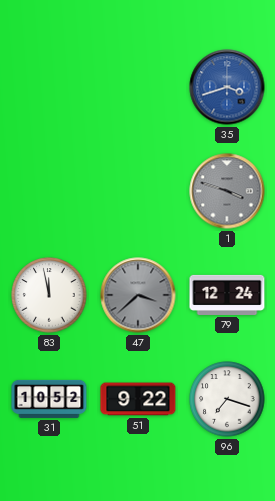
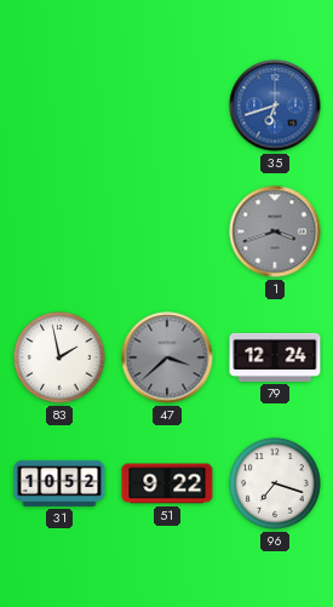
35: 3:42 -> 6:42
1: 3:48 -> 3:42
83: 11:58 -> 1:58
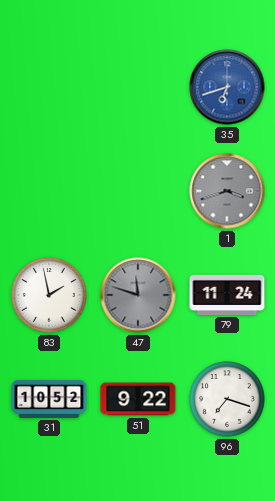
47: 3:38 -> 11:48
79: 12:24 -> 11:24
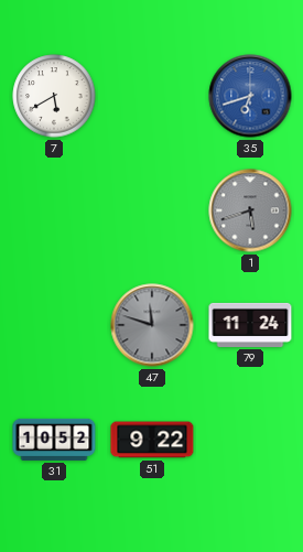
7: none -> 5:40
1: 3:42 -> 5:42
83: 1:58 -> none
96: 7:18 -> none
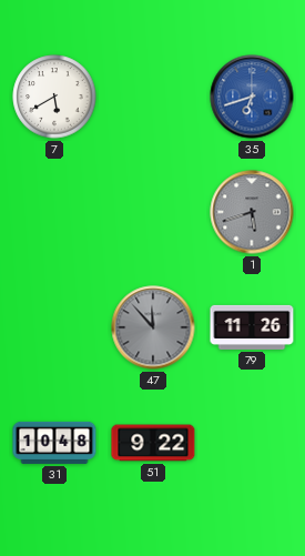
47: 11:48 -> 11:53
79: 11:24 -> 11:26
31: 10:52 -> 10:48
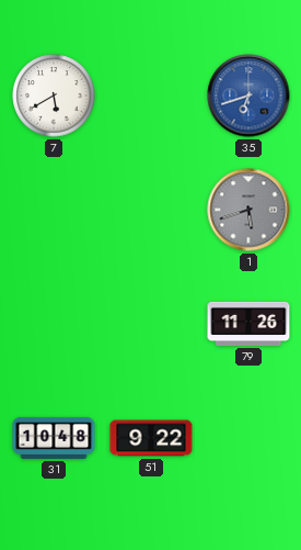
47: 11:53 -> none
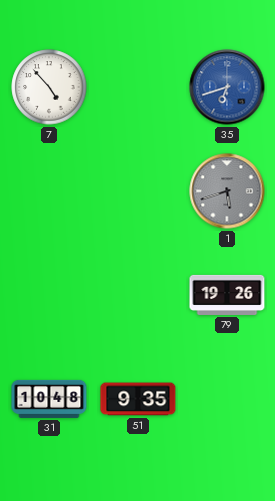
7: 5:40 -> 4:53
79: 11:26 -> 19:26
51: 9:22 -> 9:35
